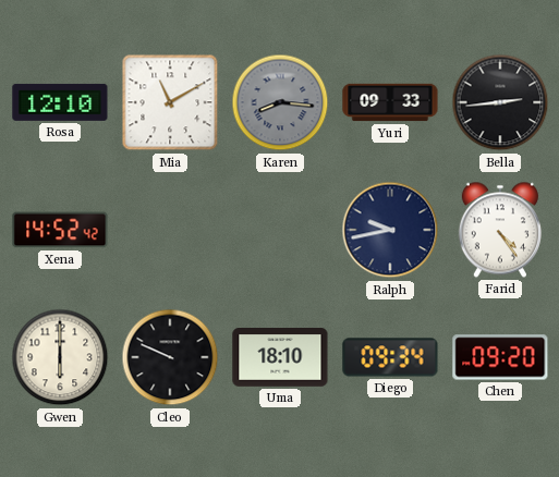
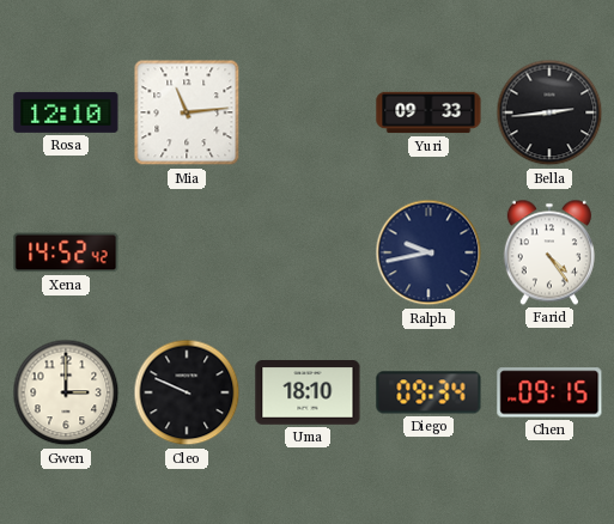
Mia: 11:10 -> 11:14
Karen: 8:16 -> none
Gwen: 6:00 -> 3:00
Chen: 09:20 -> 09:15
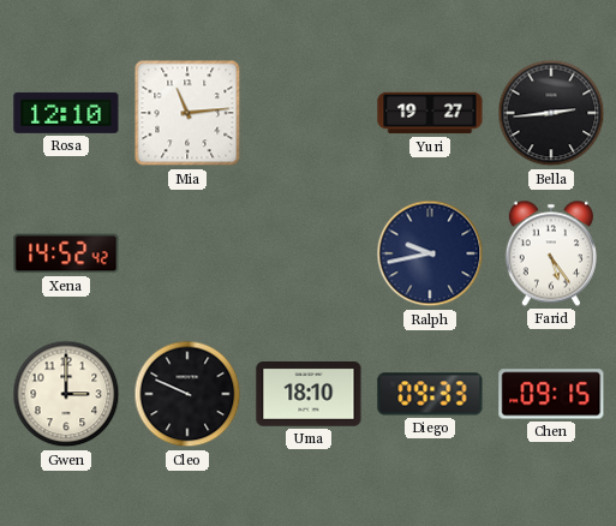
Yuri: 09:33 -> 19:27
Farid: 4:24 -> 5:24
Diego: 09:34 -> 09:33
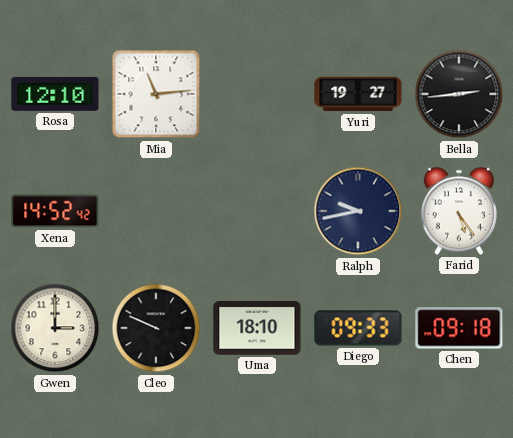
Chen: 09:15 -> 09:18
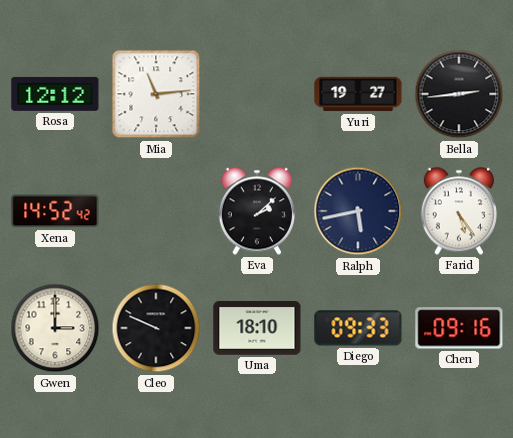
Rosa: 12:10 -> 12:12
Eva: none -> 2:08
Ralph: 9:43 -> 5:43
Chen: 09:18 -> 09:16
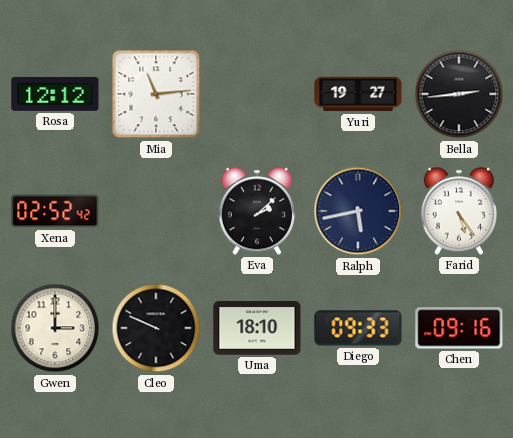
Xena: 14:52 -> 02:52
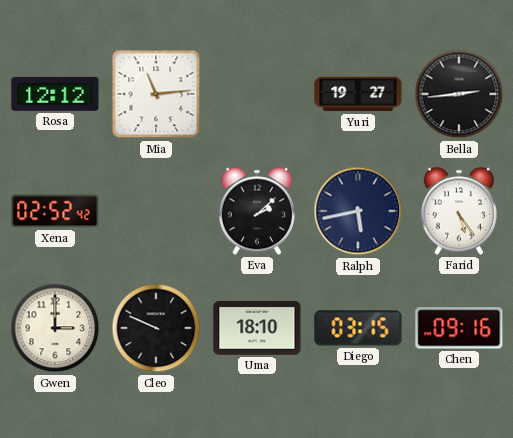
Diego: 09:33 -> 03:15
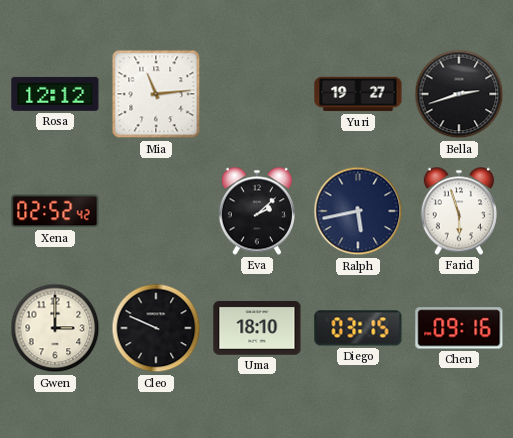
Bella: 2:44 -> 2:42
Farid: 5:24 -> 5:57
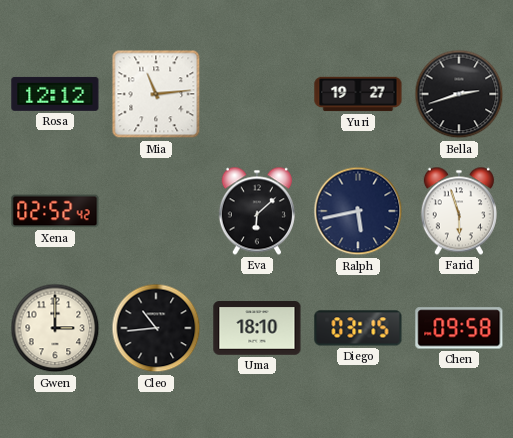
Eva: 2:08 -> 6:08
Cleo: 9:49 -> 10:44
Chen: 09:16 -> 09:58
